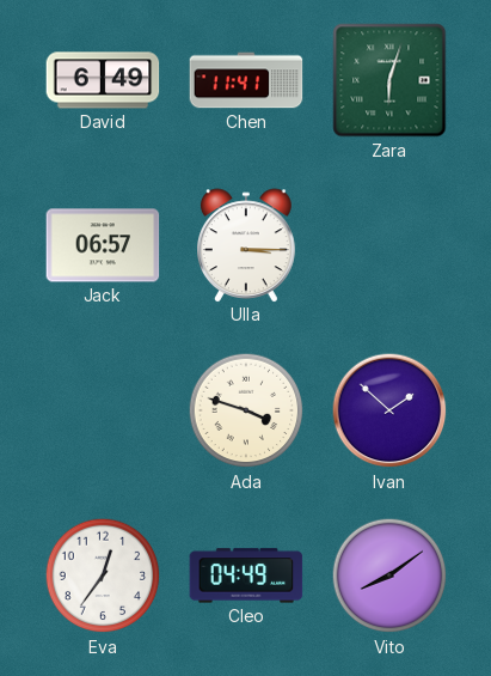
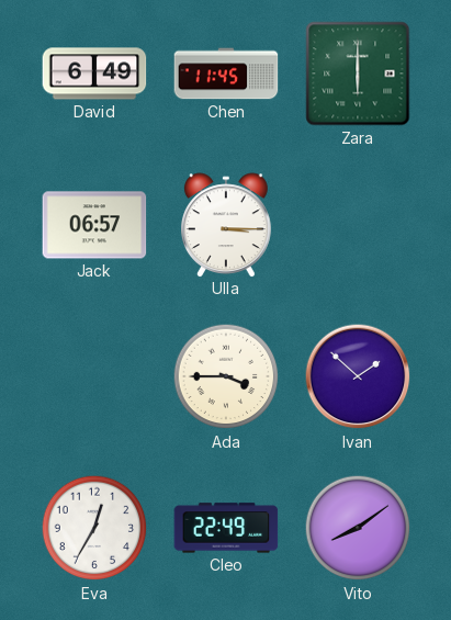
Chen: 11:41 -> 11:45
Zara: 6:03 -> 6:00
Ada: 3:48 -> 3:45
Eva: 12:36 -> 12:35
Cleo: 04:49 -> 22:49
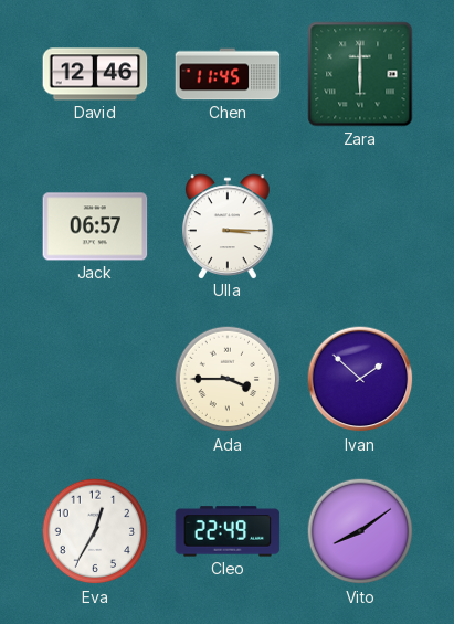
David: 6:49 -> 12:46
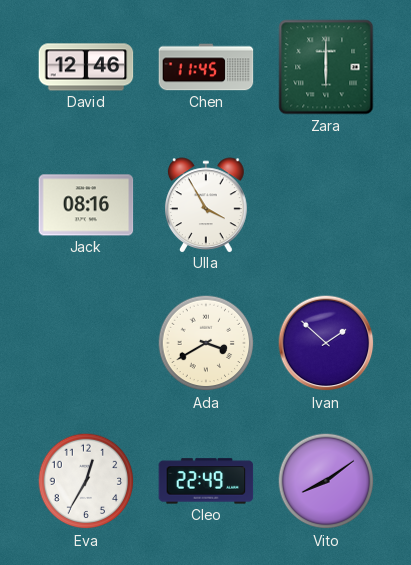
Jack: 06:57 -> 08:16
Ulla: 3:15 -> 3:55
Ada: 3:45 -> 3:40
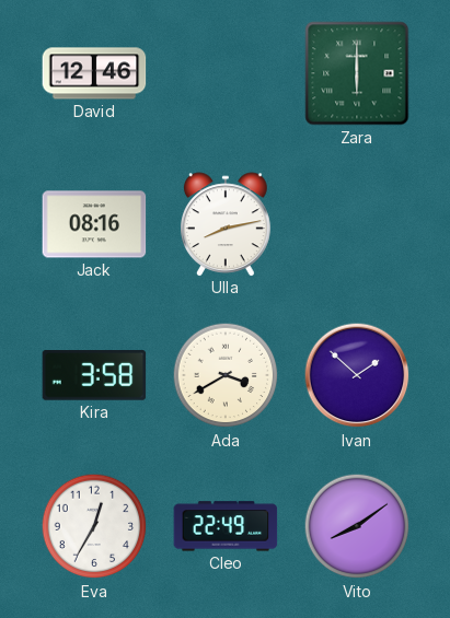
Chen: 11:45 -> none
Ulla: 3:55 -> 8:13
Kira: none -> 3:58
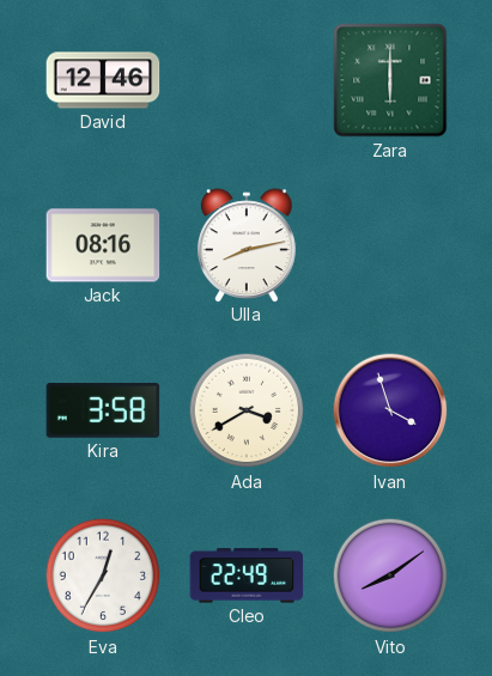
Ivan: 1:52 -> 3:57
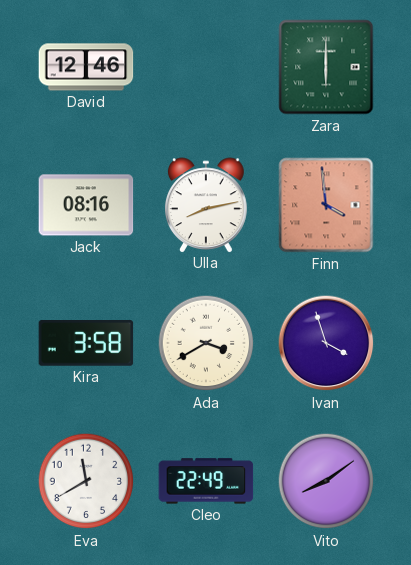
Finn: none -> 3:59
Eva: 12:35 -> 11:40
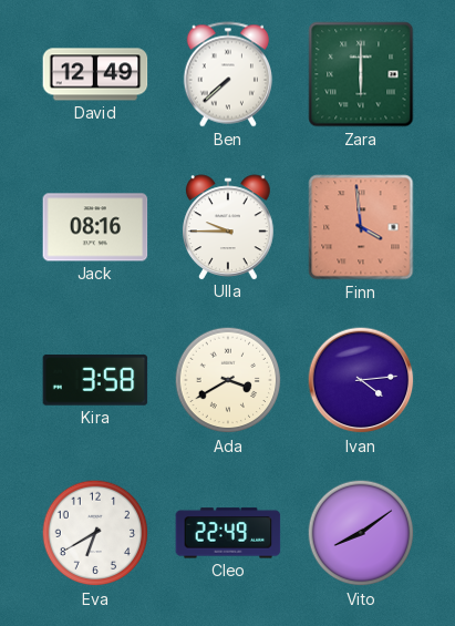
David: 12:46 -> 12:49
Ben: none -> 7:38
Ulla: 8:13 -> 9:45
Ivan: 3:57 -> 4:14
Eva: 11:40 -> 6:40
